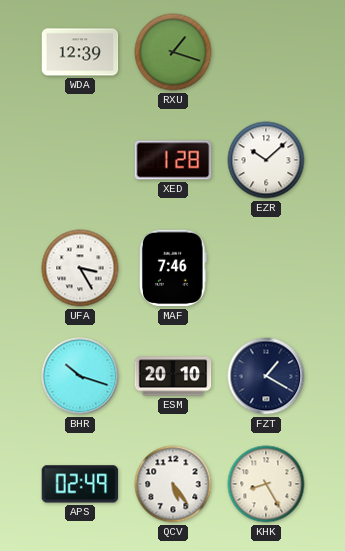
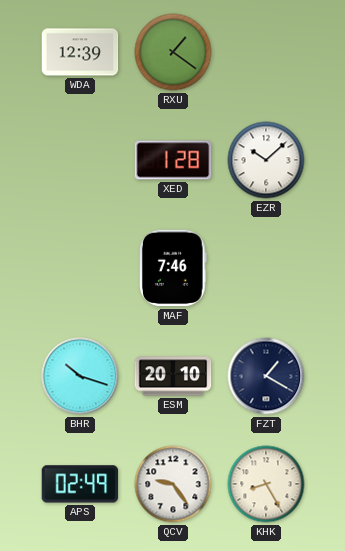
RXU: 1:18 -> 1:21
UFA: 3:25 -> none
QCV: 5:24 -> 9:24
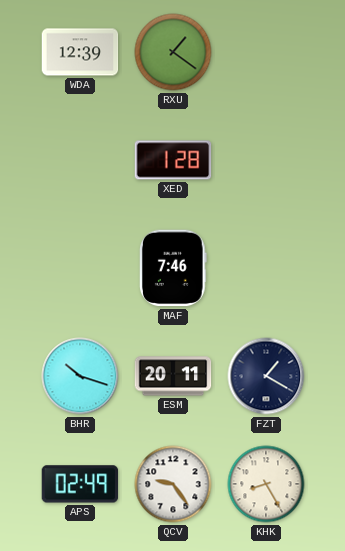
EZR: 10:08 -> none
ESM: 20:10 -> 20:11
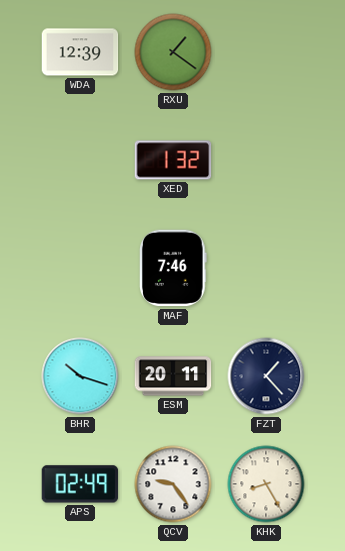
XED: 1:28 -> 1:32
FZT: 1:20 -> 1:23
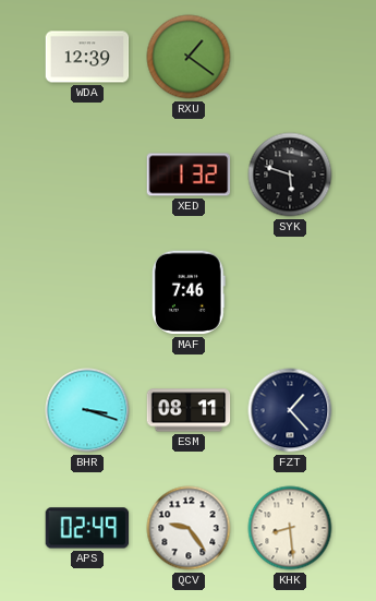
SYK: none -> 5:48
BHR: 10:18 -> 3:18
ESM: 20:11 -> 08:11
KHK: 8:25 -> 8:29
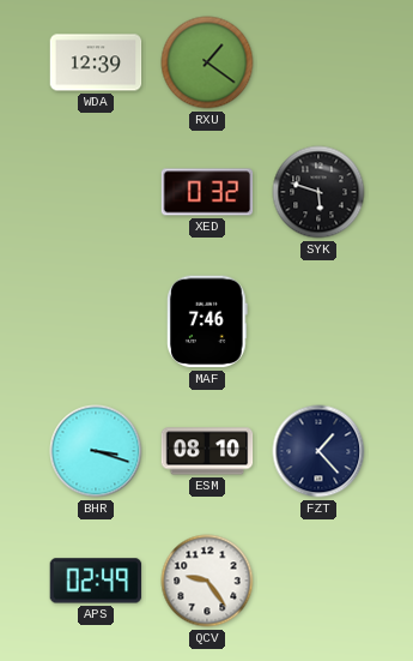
XED: 1:32 -> 0:32
ESM: 08:11 -> 08:10
KHK: 8:29 -> none
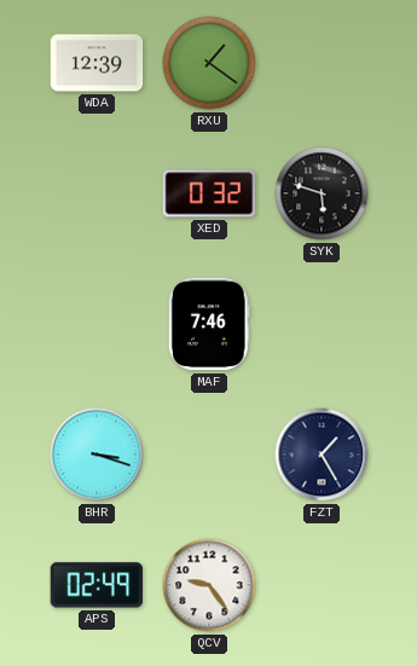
ESM: 08:10 -> none
FZT: 1:23 -> 1:25
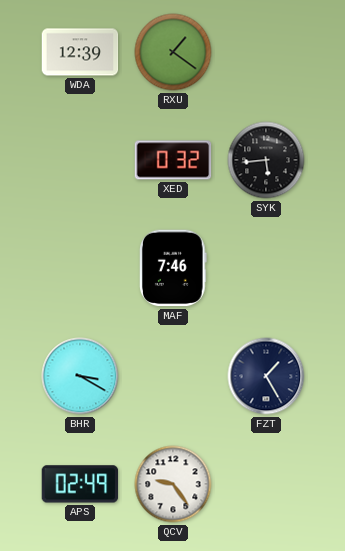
SYK: 5:48 -> 5:44
BHR: 3:18 -> 3:20
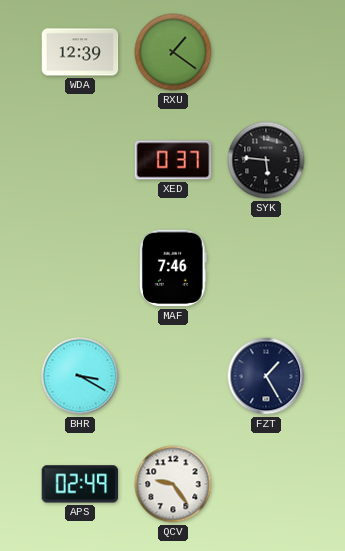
XED: 0:32 -> 0:37
SYK: 5:44 -> 5:46
